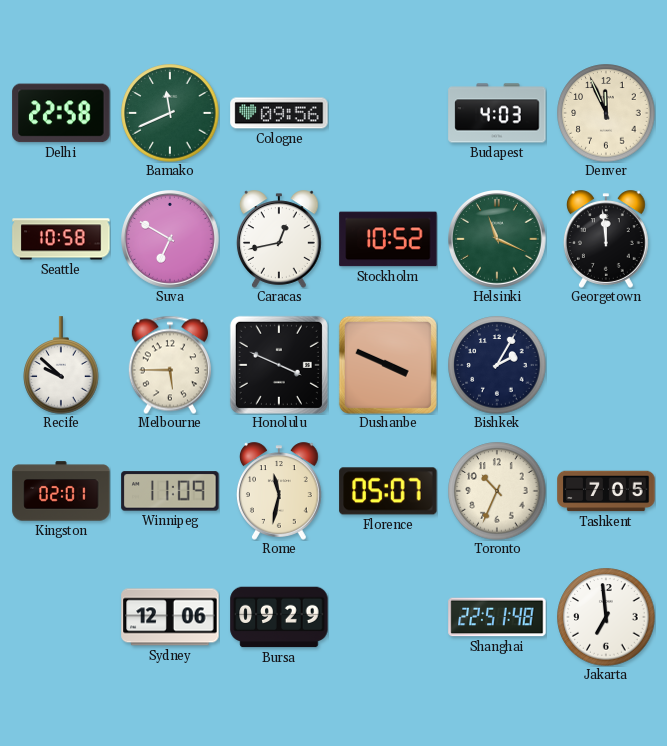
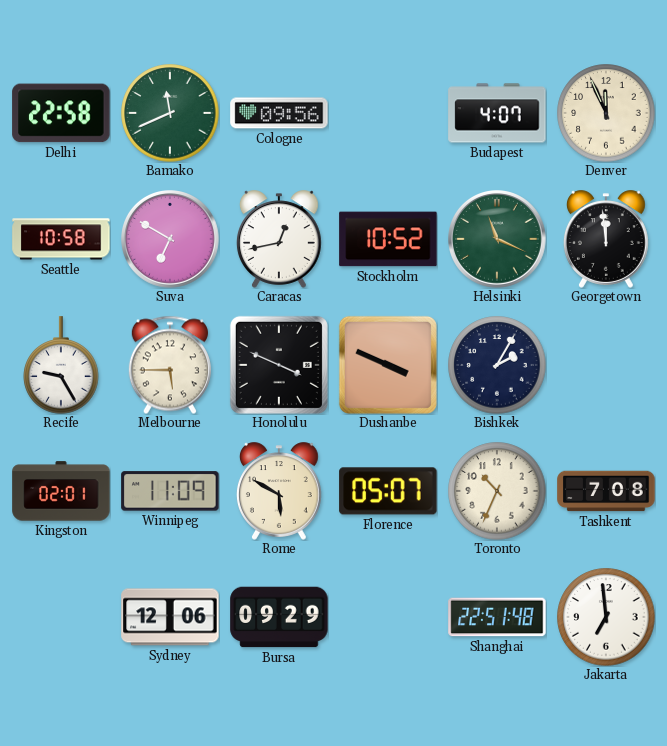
Budapest: 4:03 -> 4:07
Recife: 9:52 -> 9:25
Rome: 11:32 -> 5:50
Tashkent: 7:05 -> 7:08
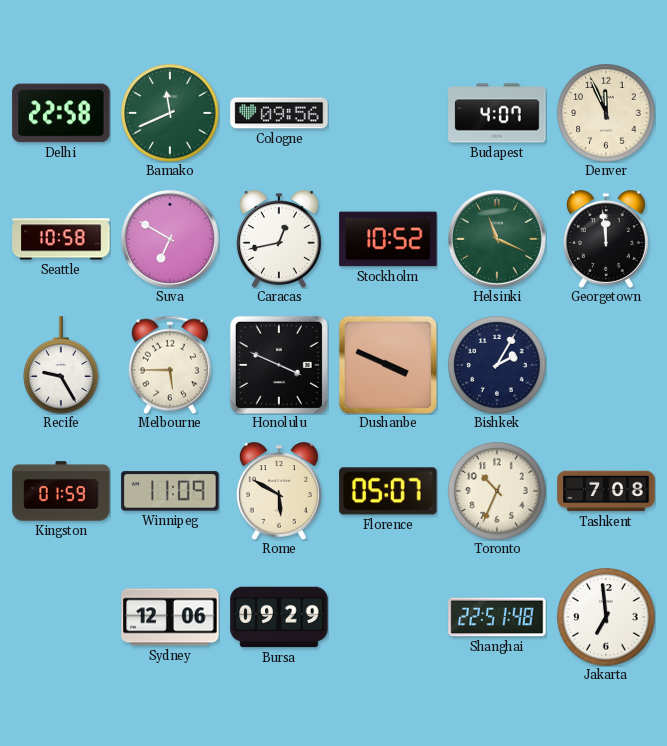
Kingston: 02:01 -> 01:59
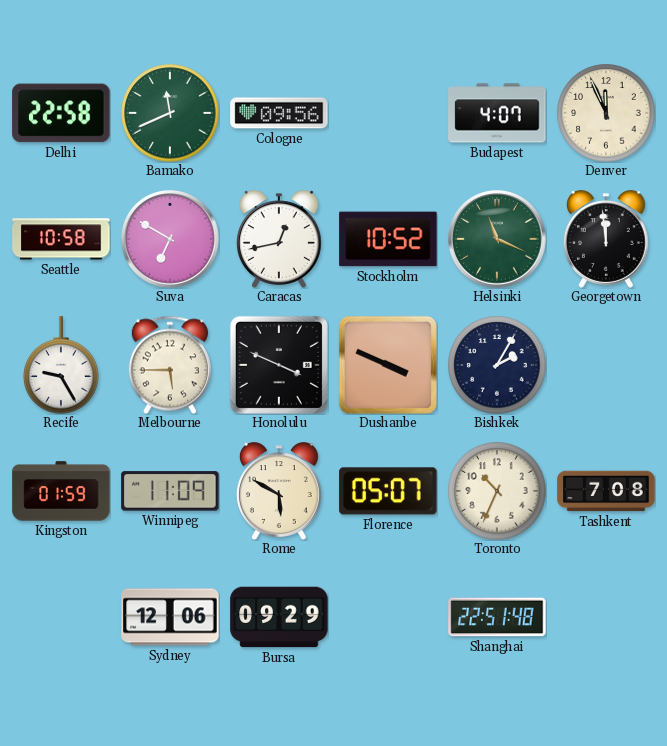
Jakarta: 6:59 -> none
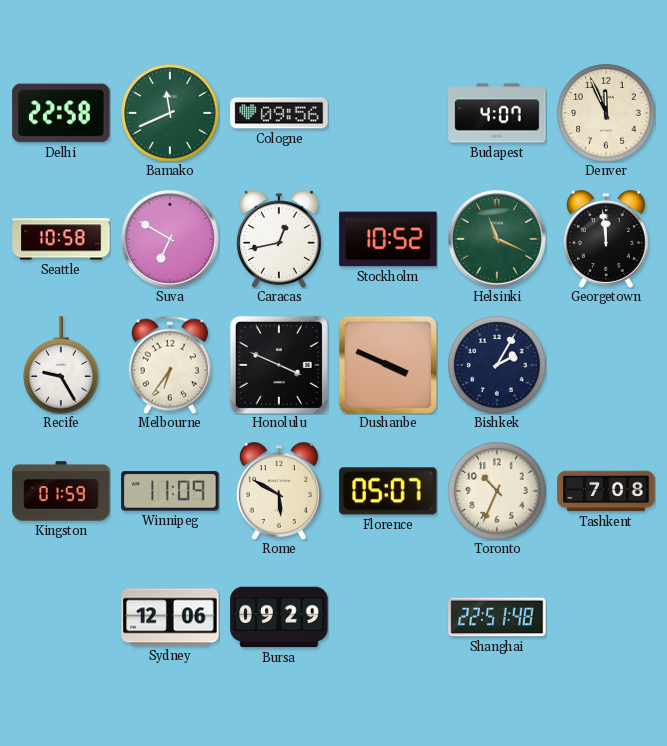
Melbourne: 5:45 -> 6:36
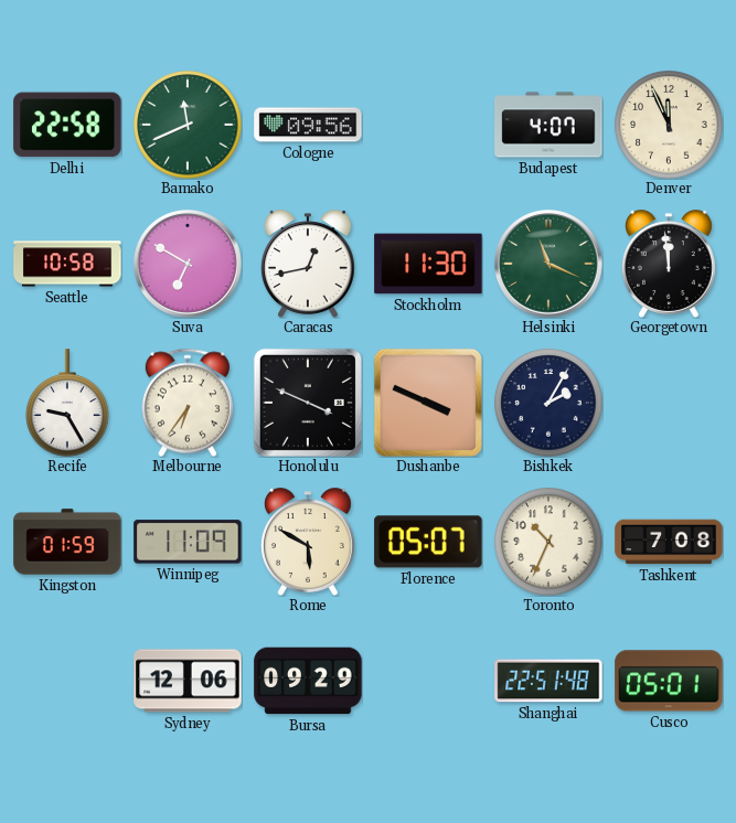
Stockholm: 10:52 -> 11:30
Cusco: none -> 05:01
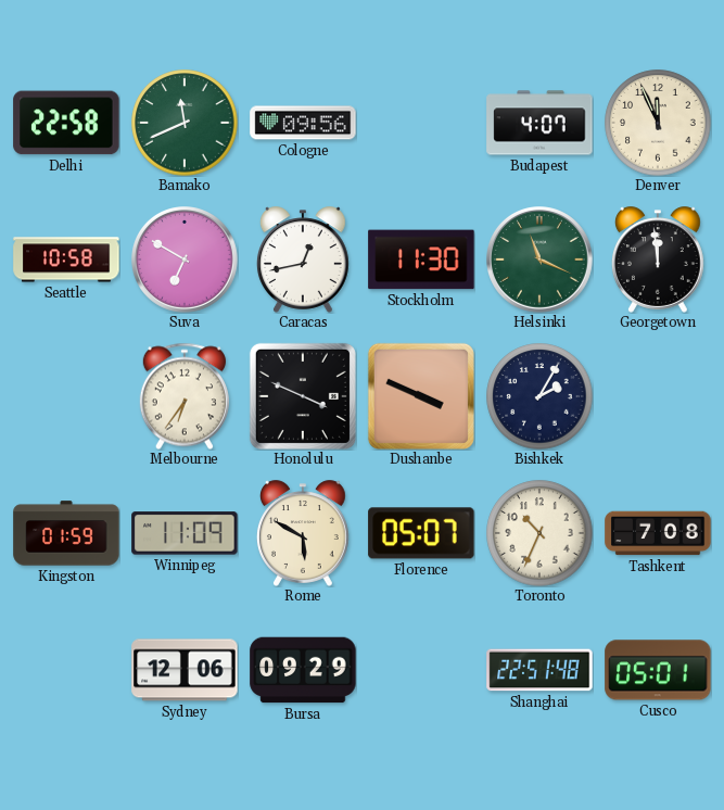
Recife: 9:25 -> none
